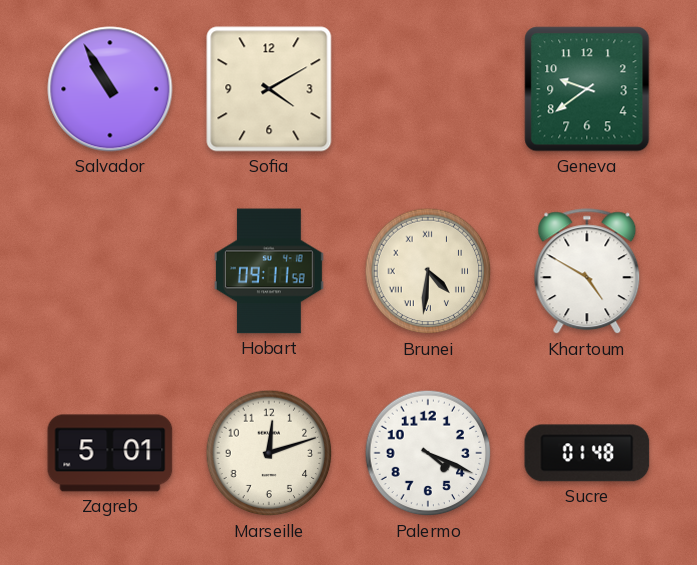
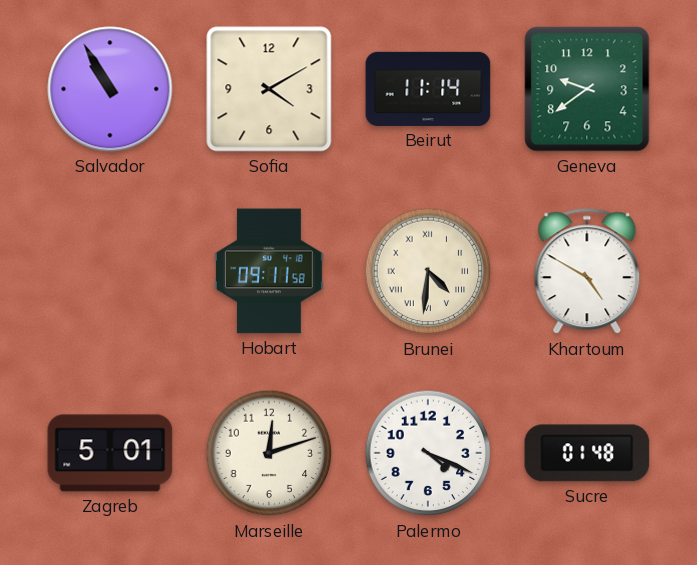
Beirut: none -> 11:14
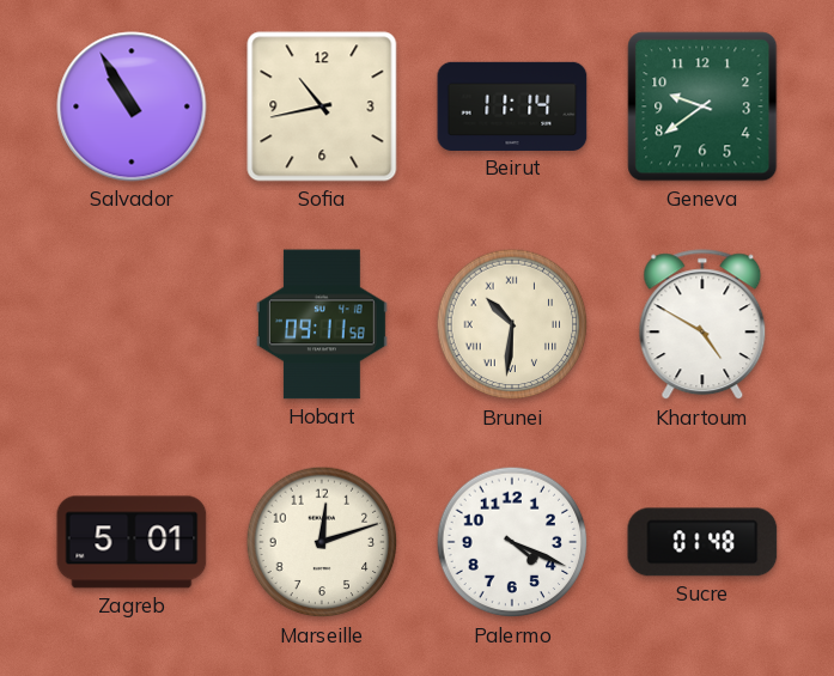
Sofia: 4:10 -> 10:43
Brunei: 4:31 -> 10:31
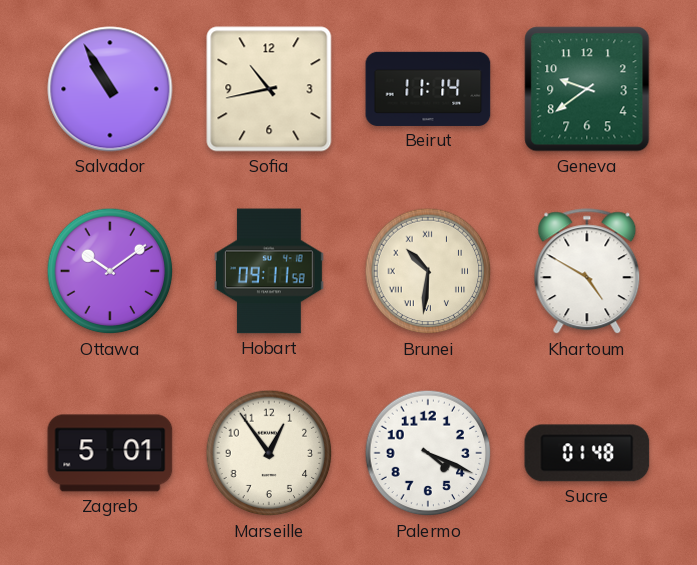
Ottawa: none -> 10:09
Marseille: 12:12 -> 12:54
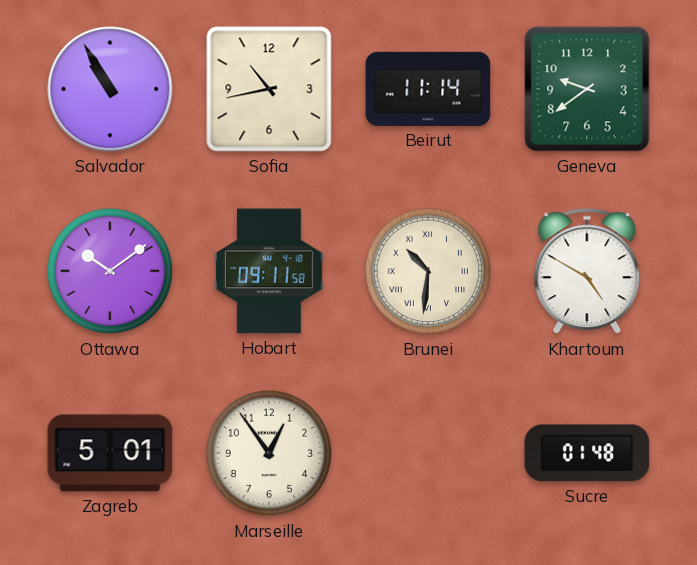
Palermo: 4:19 -> none
